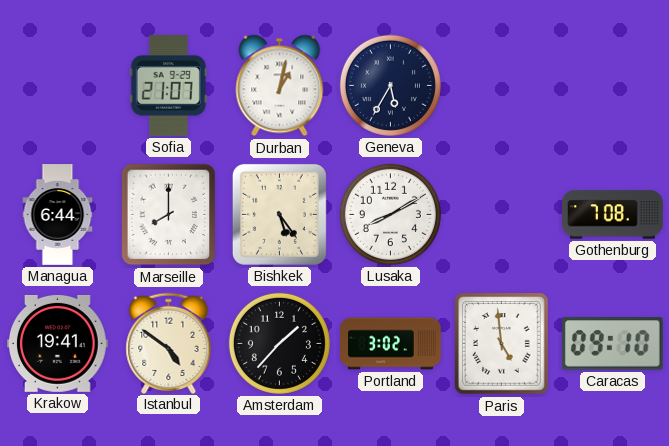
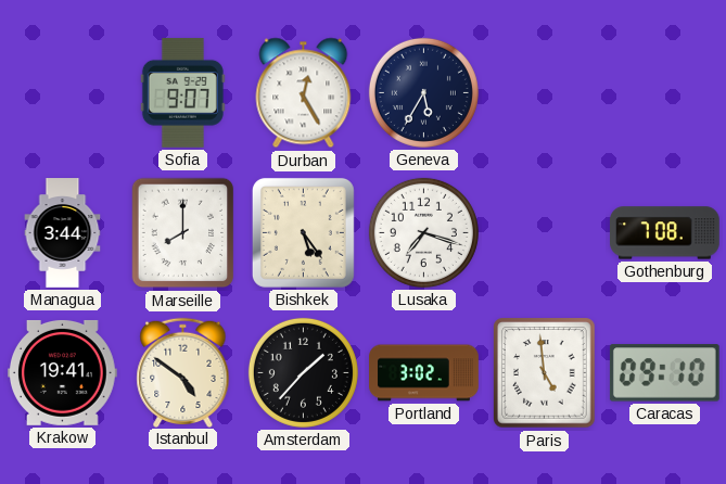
Sofia: 21:07 -> 9:07
Durban: 1:02 -> 12:25
Managua: 6:44 -> 3:44
Lusaka: 8:10 -> 7:18
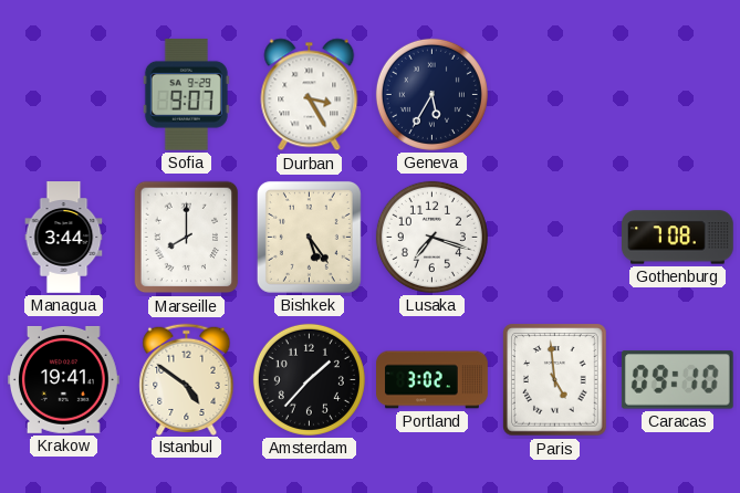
Durban: 12:25 -> 3:25
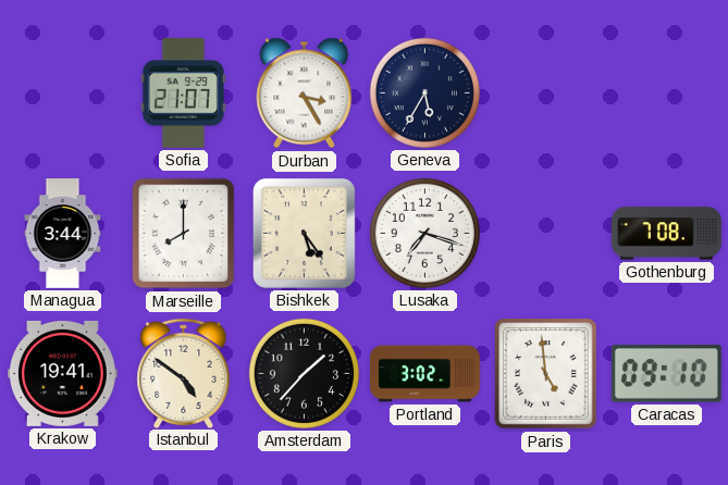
Sofia: 9:07 -> 21:07
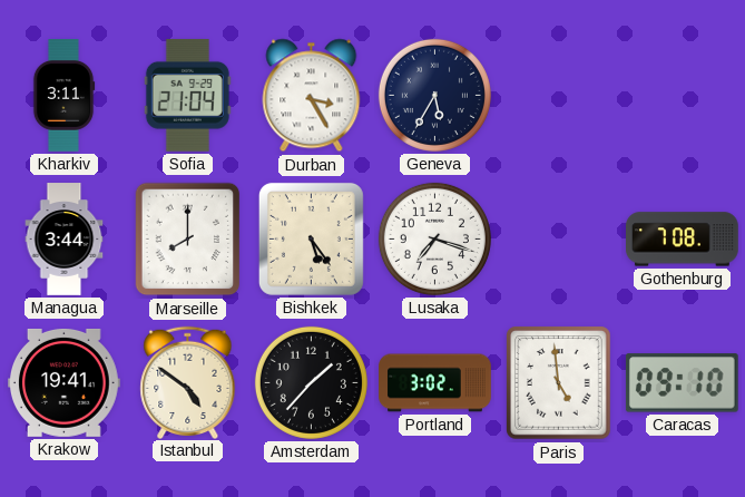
Kharkiv: none -> 3:11
Sofia: 21:07 -> 21:04
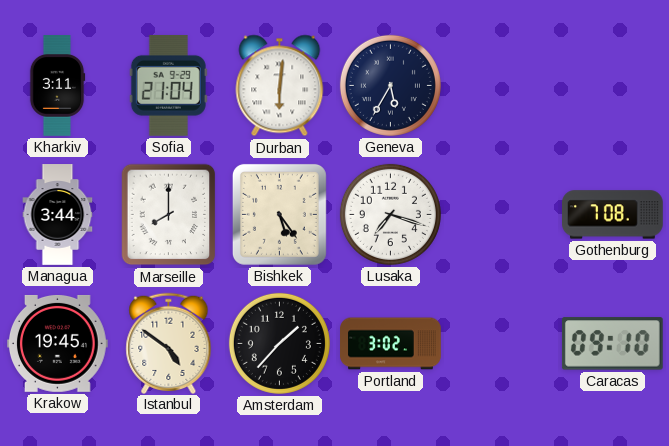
Durban: 3:25 -> 6:01
Krakow: 19:41 -> 19:45
Paris: 4:59 -> none
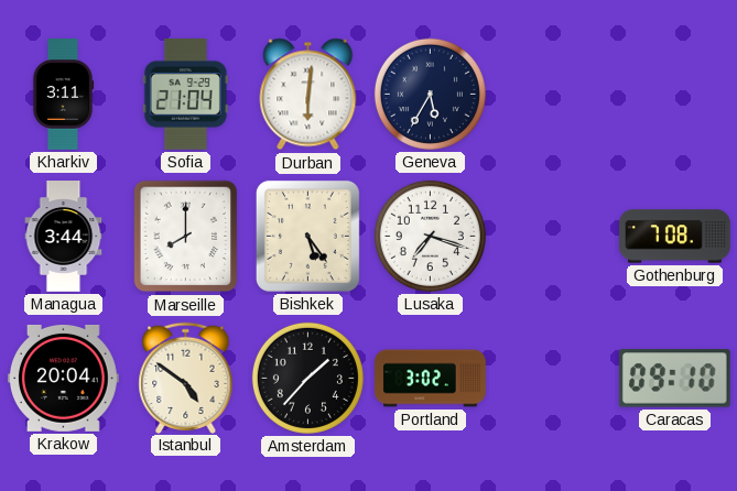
Krakow: 19:45 -> 20:04
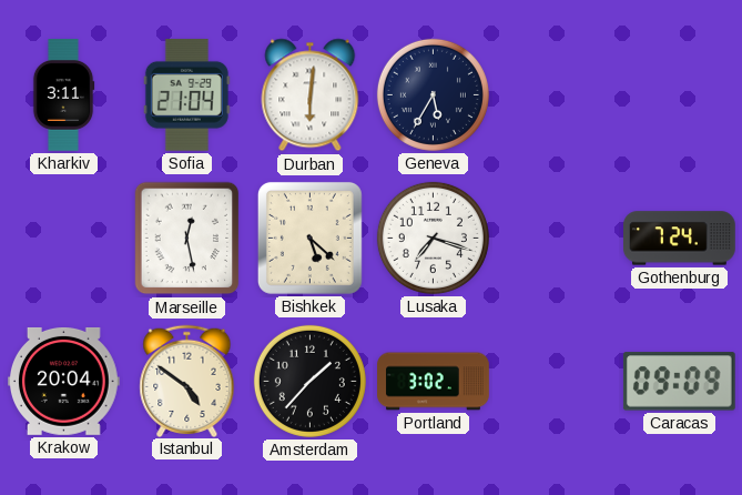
Managua: 3:44 -> none
Marseille: 8:00 -> 12:28
Bishkek: 5:24 -> 5:22
Gothenburg: 7:08 -> 7:24
Caracas: 09:10 -> 09:09
